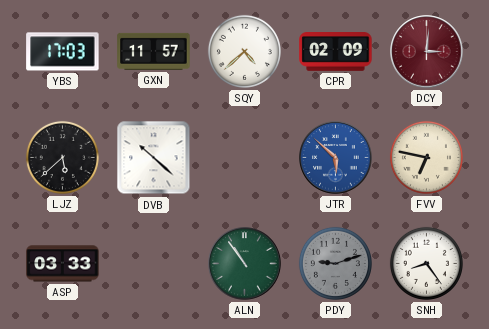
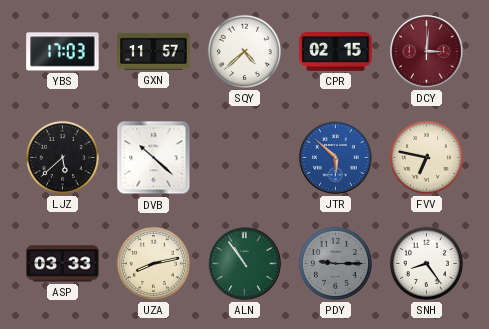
CPR: 02:09 -> 02:15
UZA: none -> 8:13
PDY: 9:12 -> 9:15
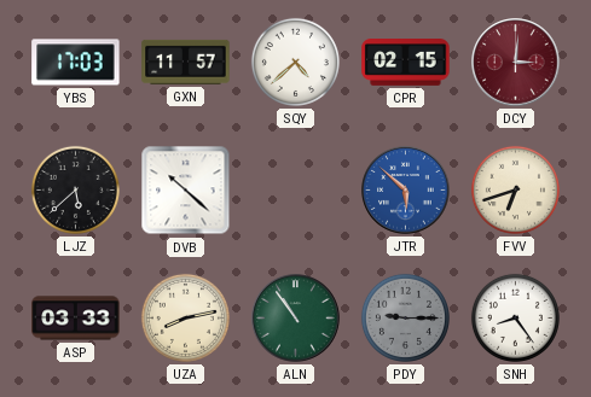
FVV: 6:47 -> 6:42
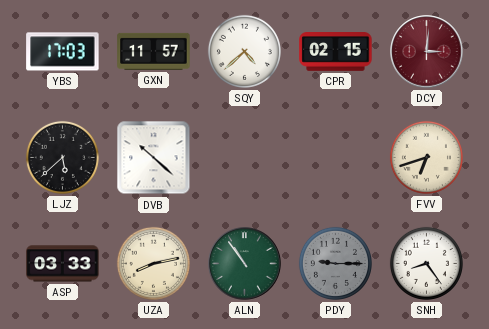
JTR: 5:52 -> none
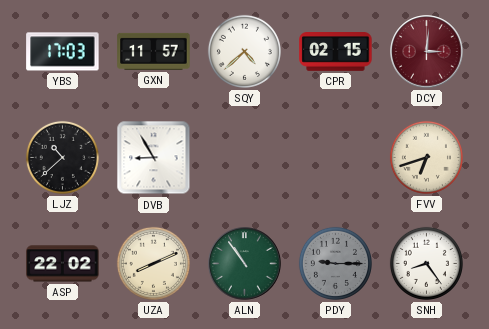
LJZ: 5:38 -> 10:38
DVB: 10:22 -> 8:55
ASP: 03:33 -> 22:02
UZA: 8:13 -> 8:11
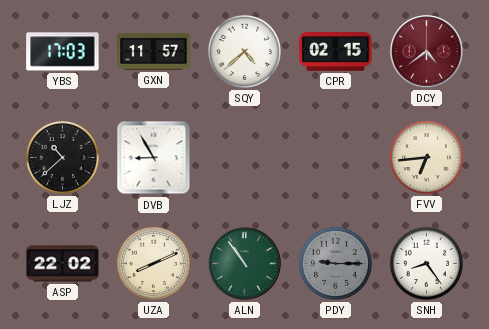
DCY: 3:01 -> 4:39
FVV: 6:42 -> 6:44
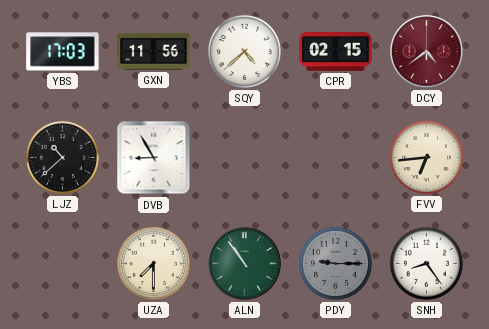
GXN: 11:57 -> 11:56
ASP: 22:02 -> none
UZA: 8:11 -> 7:30
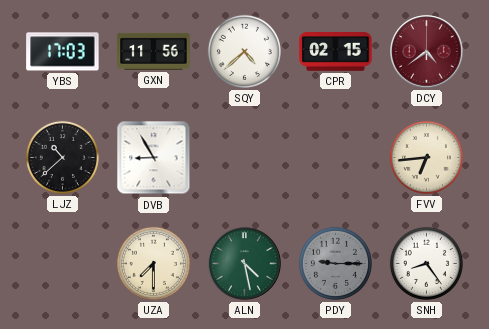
ALN: 10:54 -> 4:28
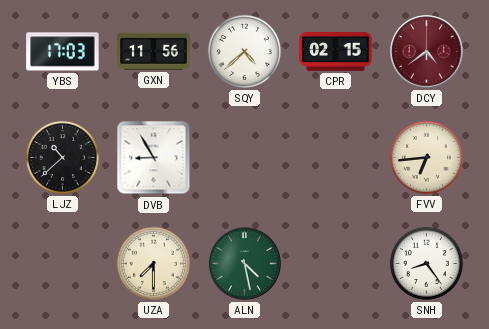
PDY: 9:15 -> none
